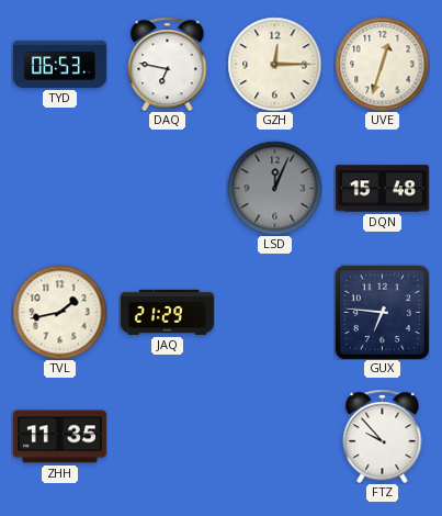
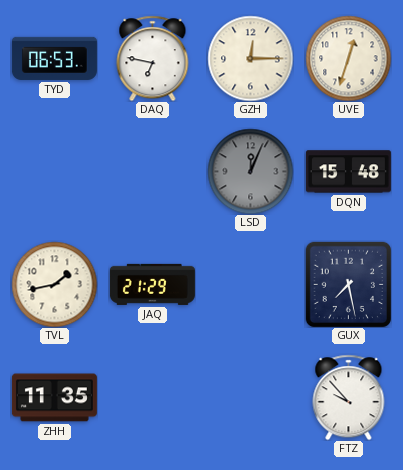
GUX: 6:46 -> 7:28
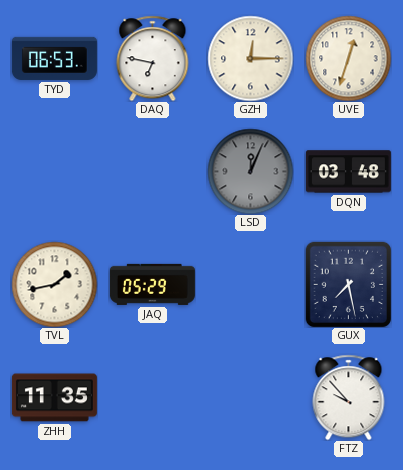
DQN: 15:48 -> 03:48
JAQ: 21:29 -> 05:29
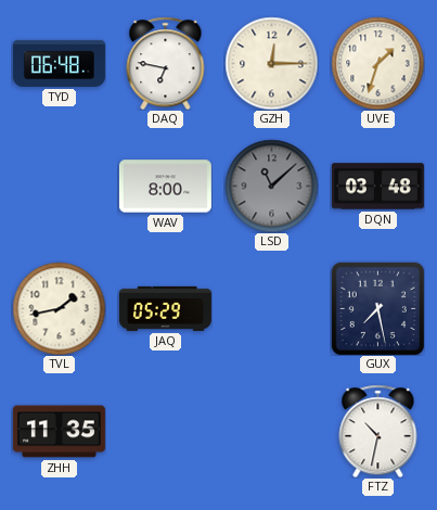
TYD: 06:53 -> 06:48
UVE: 12:33 -> 1:33
WAV: none -> 8:00
LSD: 12:04 -> 11:08
FTZ: 9:53 -> 10:32
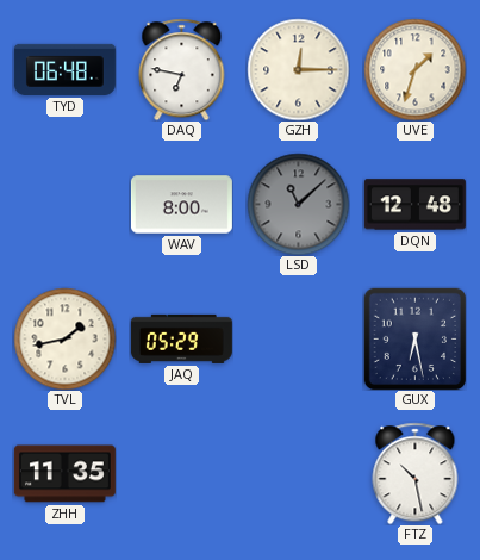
DQN: 03:48 -> 12:48
GUX: 7:28 -> 6:28
FTZ: 10:32 -> 10:28
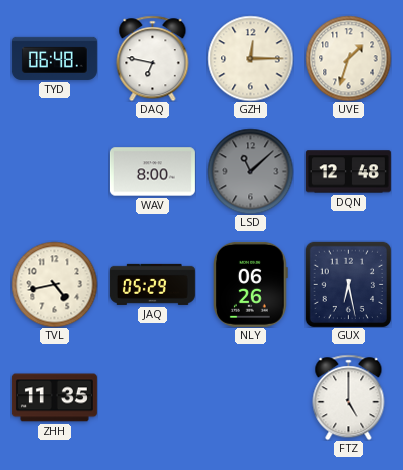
TVL: 1:43 -> 4:43
NLY: none -> 06:26
FTZ: 10:28 -> 5:00
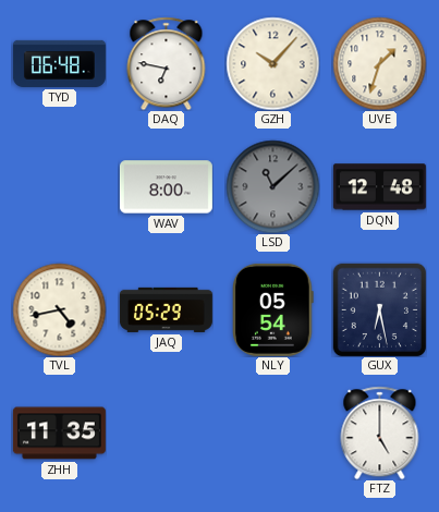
GZH: 12:15 -> 10:07
NLY: 06:26 -> 05:54
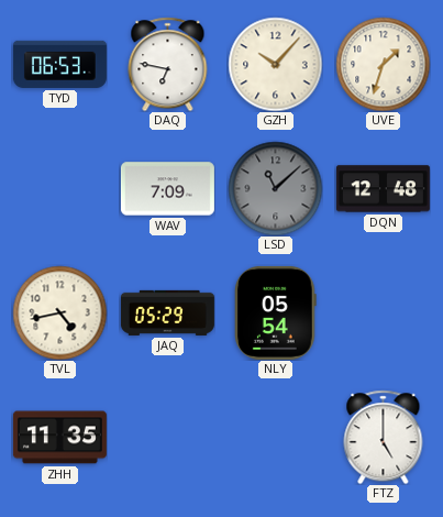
TYD: 06:48 -> 06:53
WAV: 8:00 -> 7:09
GUX: 6:28 -> none
